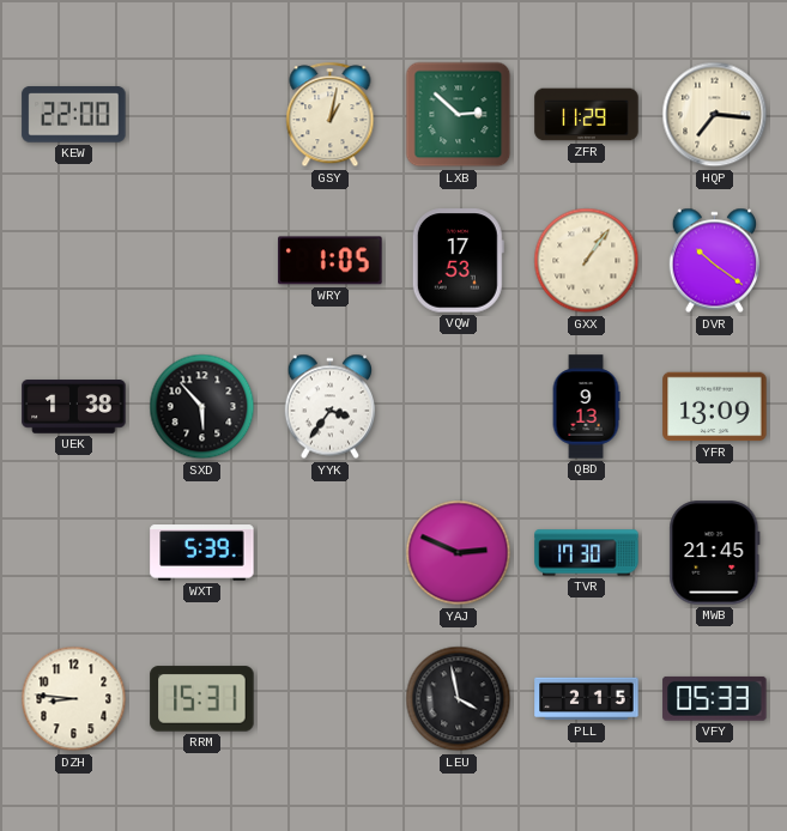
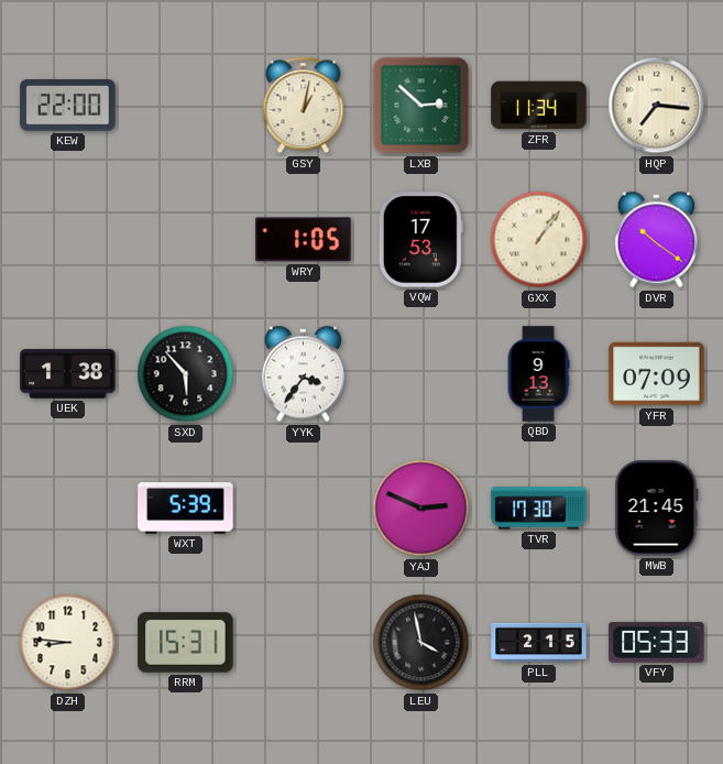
ZFR: 11:29 -> 11:34
YFR: 13:09 -> 07:09
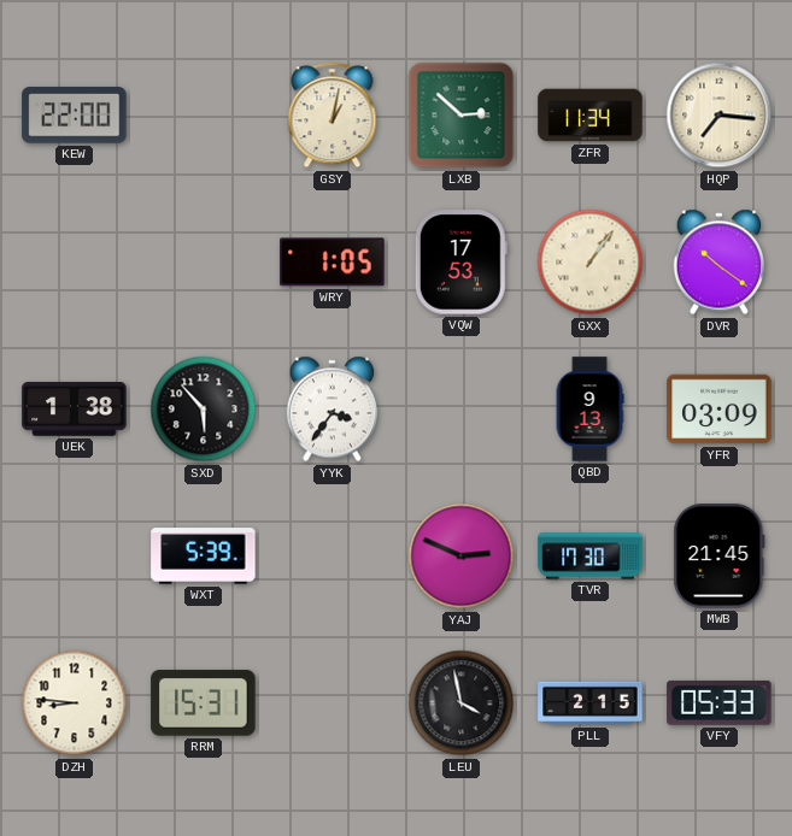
YFR: 07:09 -> 03:09
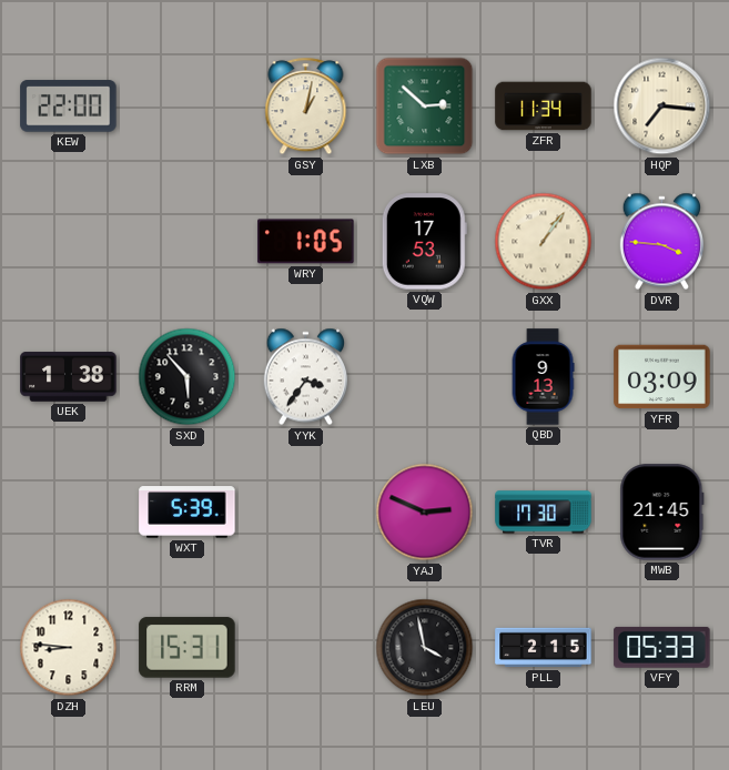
DVR: 10:21 -> 3:46
